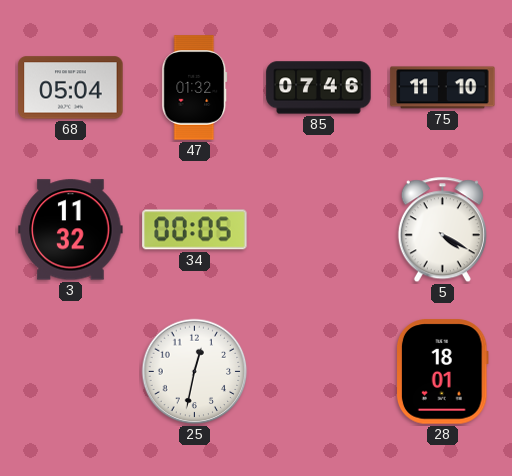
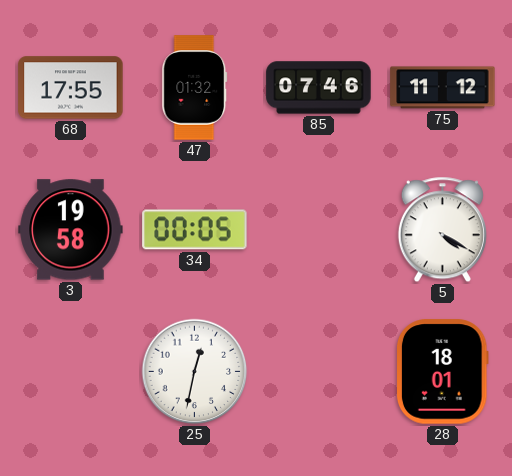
68: 05:04 -> 17:55
75: 11:10 -> 11:12
3: 11:32 -> 19:58
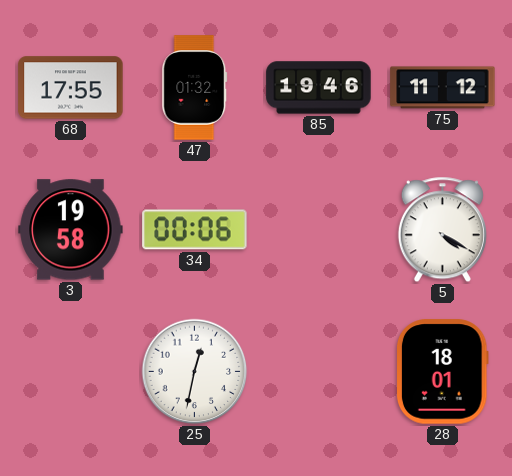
85: 07:46 -> 19:46
34: 00:05 -> 00:06
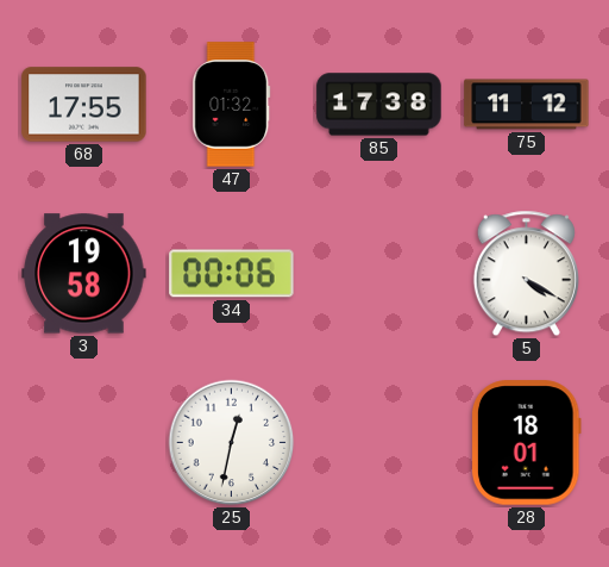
85: 19:46 -> 17:38
